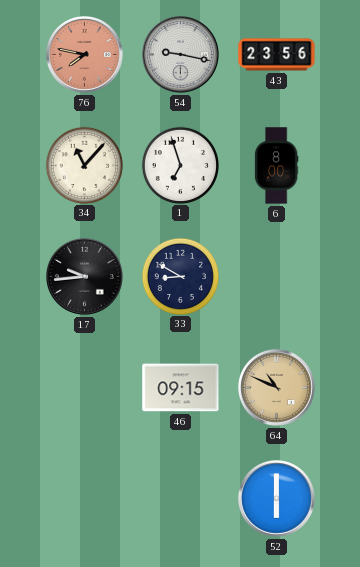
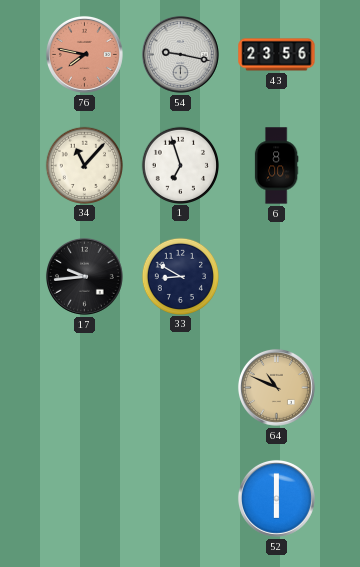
46: 09:15 -> none
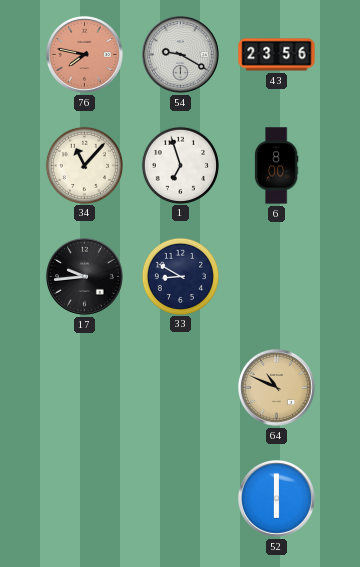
54: 9:17 -> 9:20
